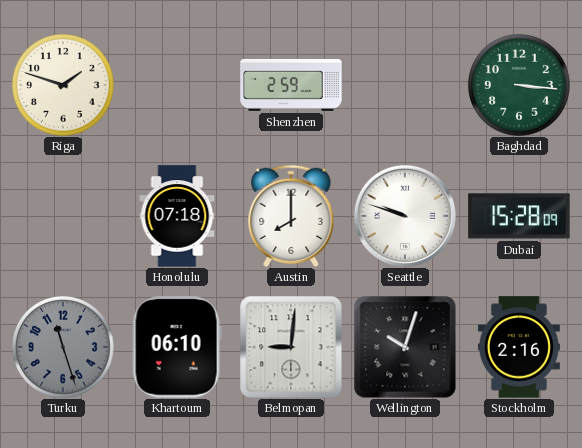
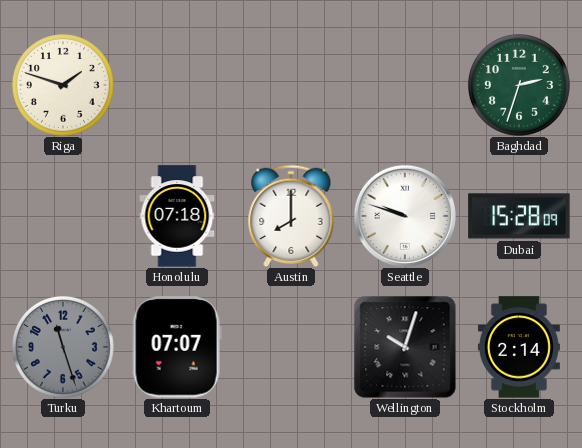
Shenzhen: 2:59 -> none
Baghdad: 3:16 -> 2:33
Khartoum: 06:10 -> 07:07
Belmopan: 9:01 -> none
Stockholm: 2:16 -> 2:14
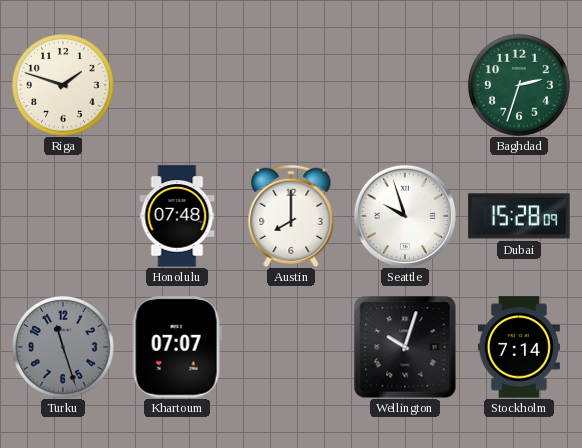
Honolulu: 07:18 -> 07:48
Seattle: 9:48 -> 9:57
Stockholm: 2:14 -> 7:14
